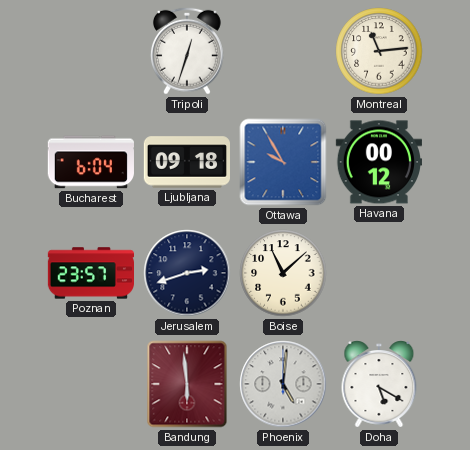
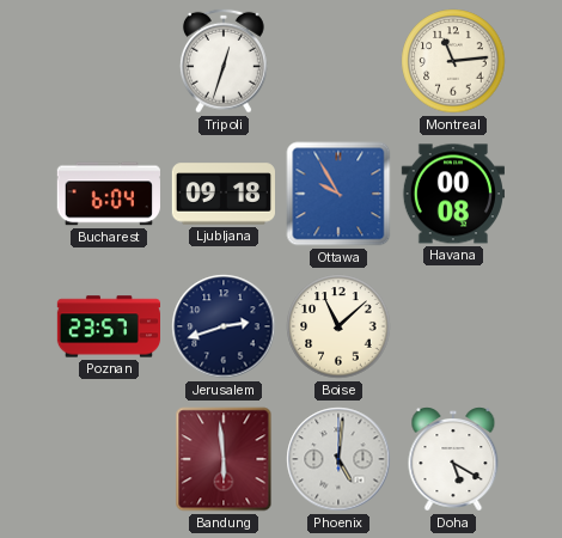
Havana: 00:12 -> 00:08
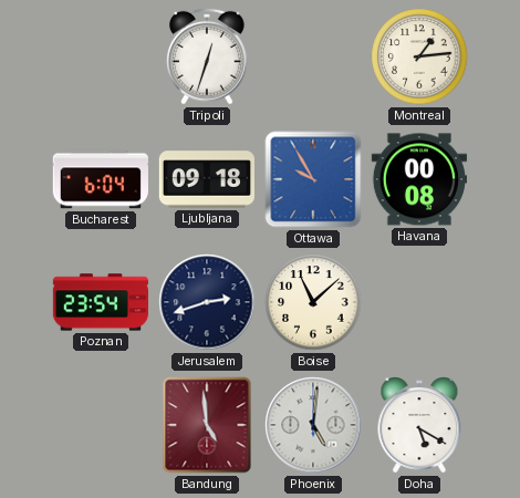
Montreal: 11:14 -> 1:14
Poznan: 23:57 -> 23:54
Bandung: 5:59 -> 4:59
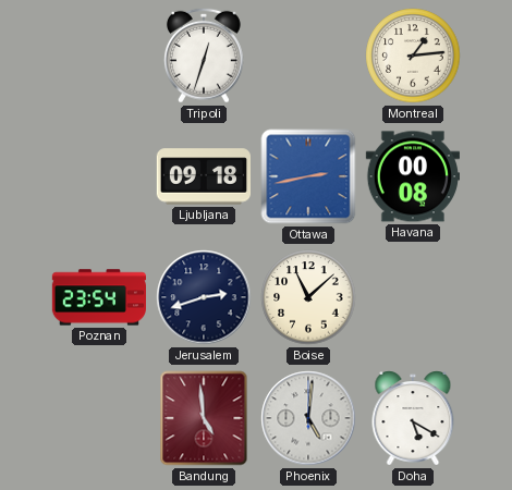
Bucharest: 6:04 -> none
Ottawa: 9:55 -> 2:43
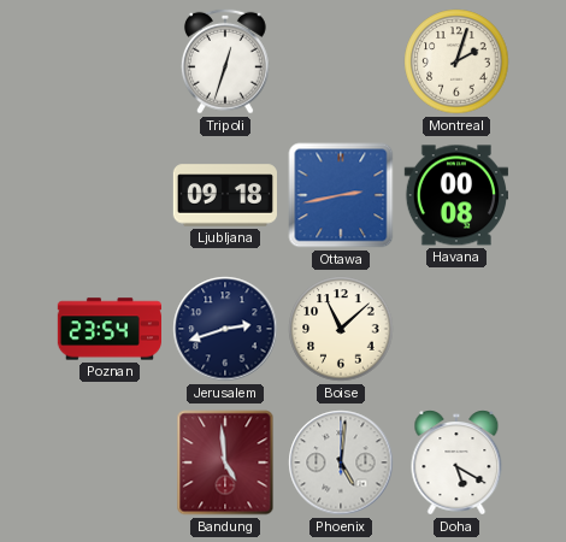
Montreal: 1:14 -> 2:03
